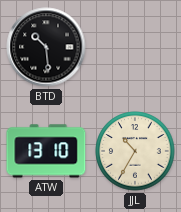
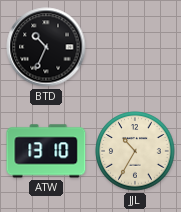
BTD: 10:29 -> 10:34
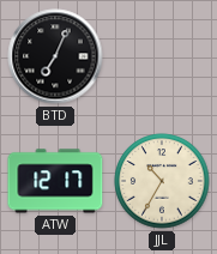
BTD: 10:34 -> 7:04
ATW: 13:10 -> 12:17
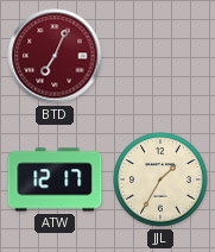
BTD dial: black -> burgundy
JJL: 10:35 -> 1:35
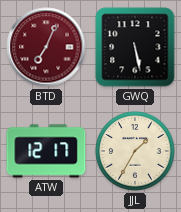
GWQ: none -> 5:28
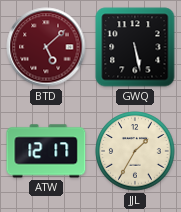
BTD: 7:04 -> 5:08
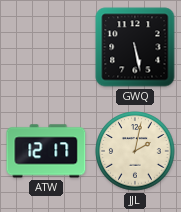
BTD: 5:08 -> none
JJL: 1:35 -> 2:02
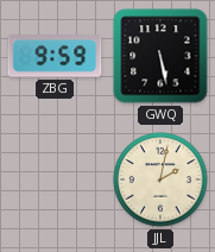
ZBG: none -> 9:59
ATW: 12:17 -> none
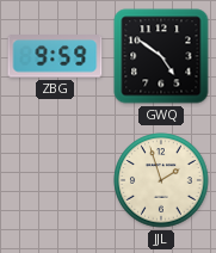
GWQ: 5:28 -> 4:51
JJL: 2:02 -> 1:57
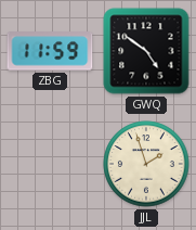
ZBG: 9:59 -> 11:59
